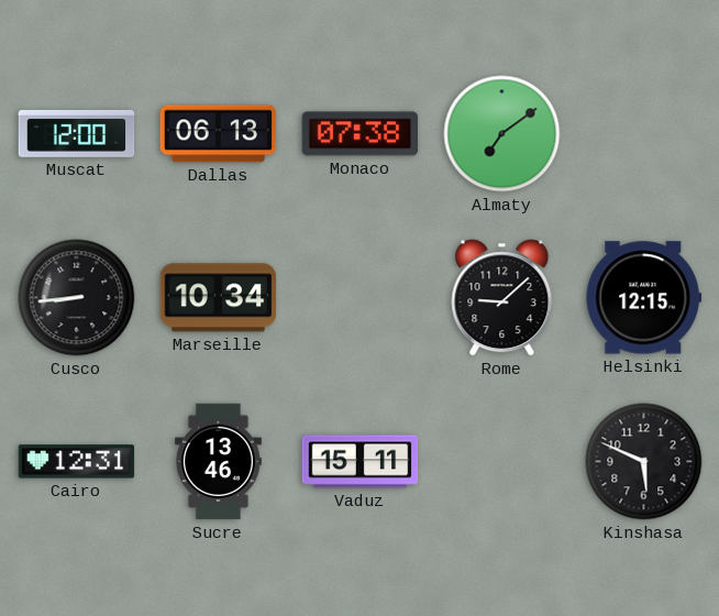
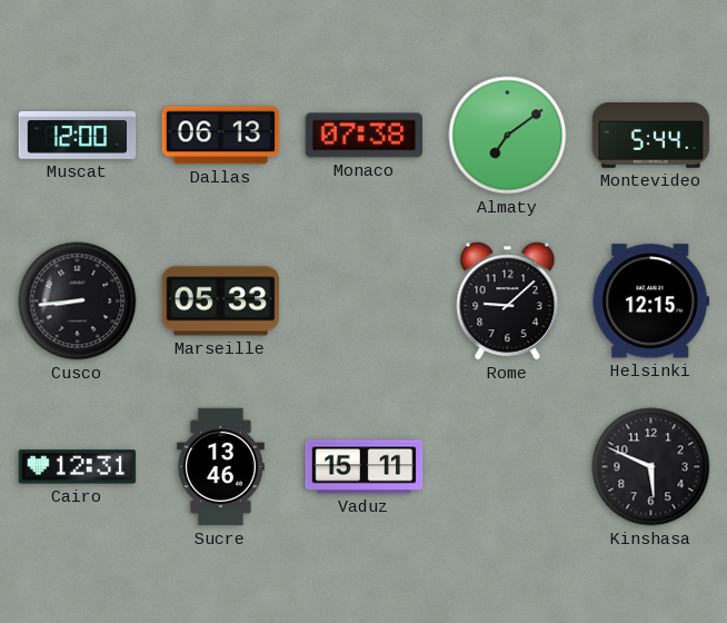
Montevideo: none -> 5:44
Marseille: 10:34 -> 05:33
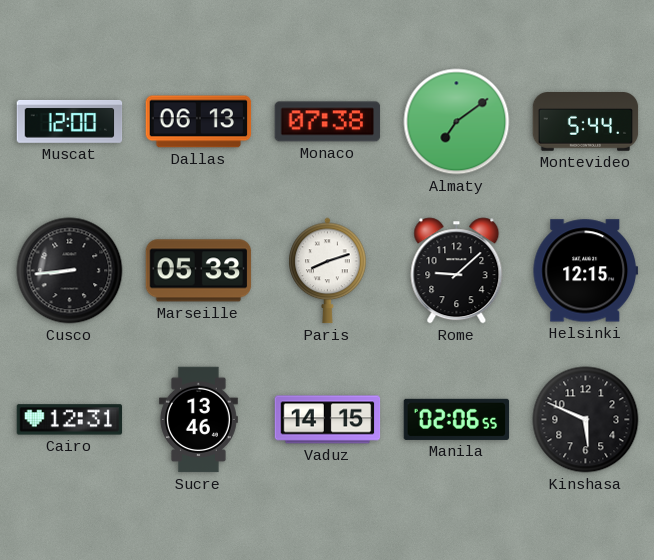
Paris: none -> 8:12
Vaduz: 15:11 -> 14:15
Manila: none -> 02:06
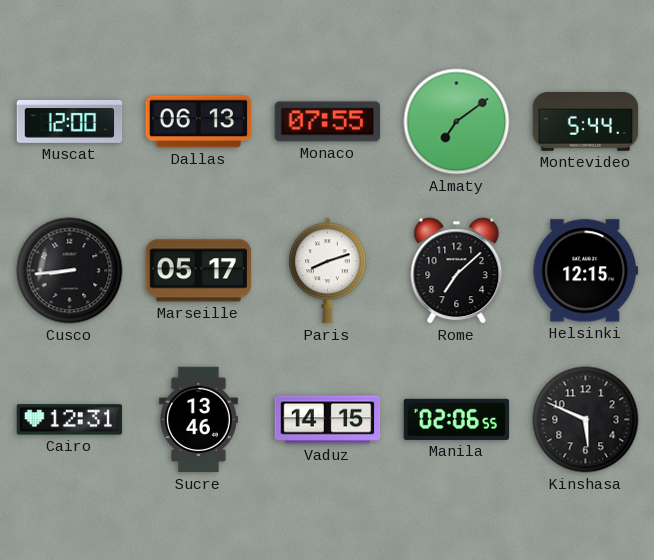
Monaco: 07:38 -> 07:55
Marseille: 05:33 -> 05:17
Rome: 9:08 -> 7:08
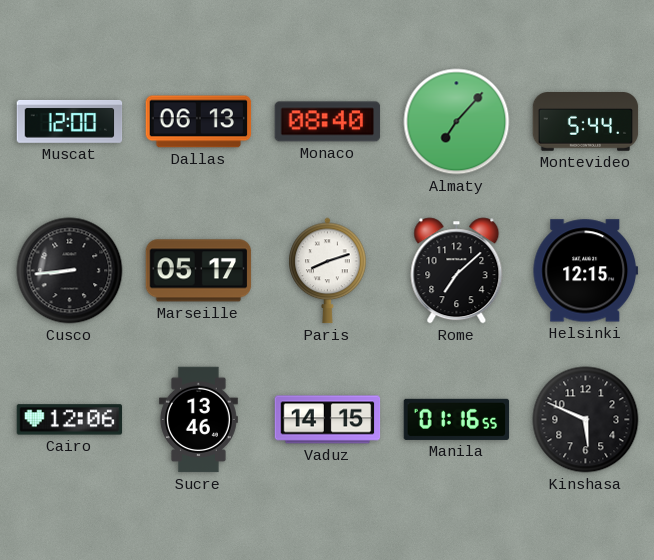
Monaco: 07:55 -> 08:40
Almaty: 7:09 -> 7:07
Cairo: 12:31 -> 12:06
Manila: 02:06 -> 01:16
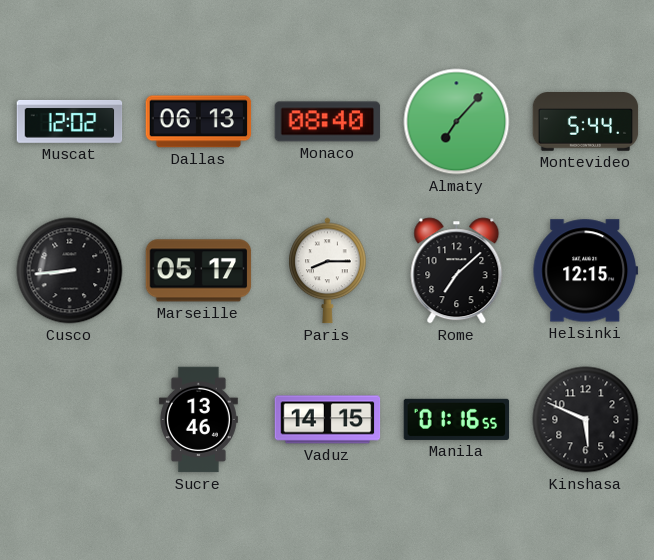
Muscat: 12:00 -> 12:02
Paris: 8:12 -> 8:15
Cairo: 12:06 -> none
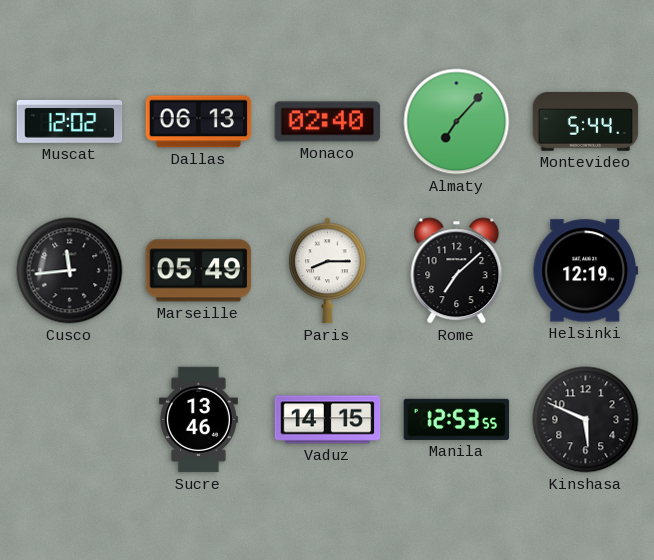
Monaco: 08:40 -> 02:40
Cusco: 8:44 -> 11:44
Marseille: 05:17 -> 05:49
Helsinki: 12:15 -> 12:19
Manila: 01:16 -> 12:53
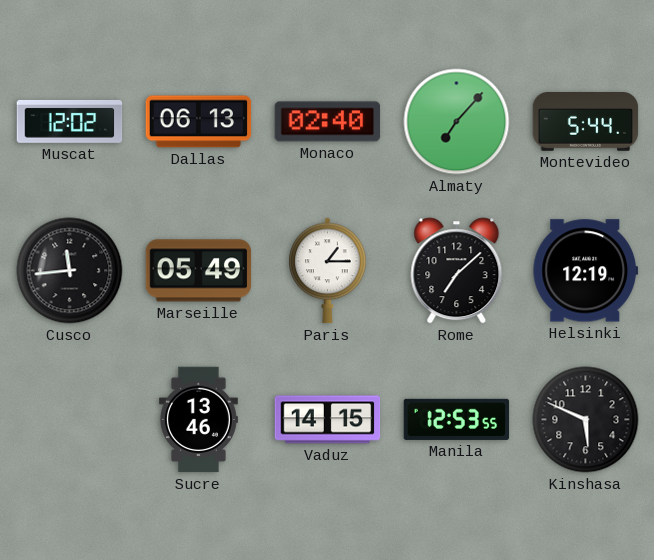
Paris: 8:15 -> 1:15
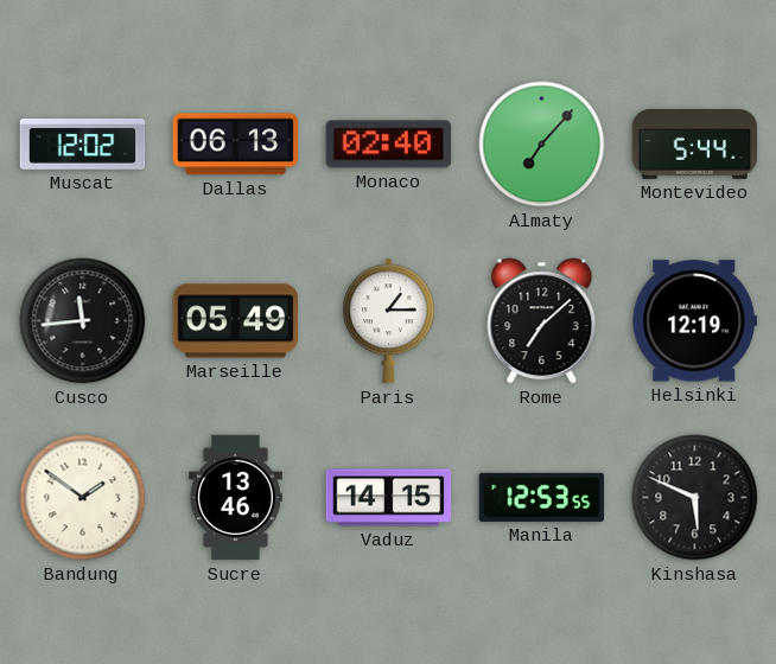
Bandung: none -> 1:51
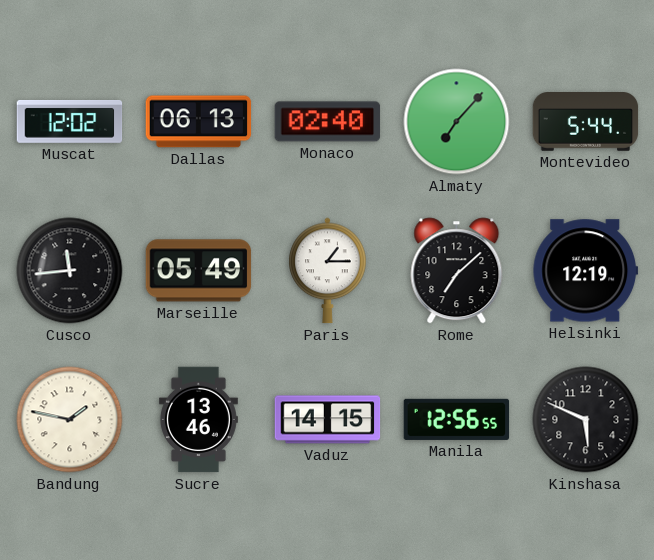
Bandung: 1:51 -> 1:47
Manila: 12:53 -> 12:56
